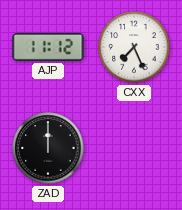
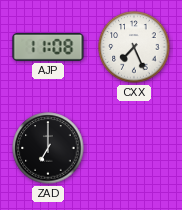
AJP: 11:12 -> 11:08
ZAD: 12:00 -> 7:00
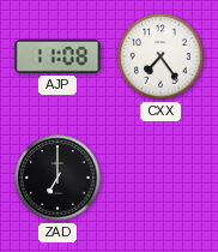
CXX: 7:26 -> 7:24
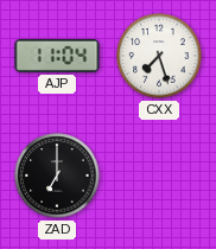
AJP: 11:08 -> 11:04
CXX: 7:24 -> 7:27
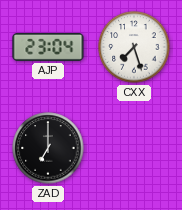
AJP: 11:04 -> 23:04
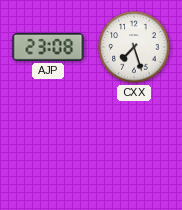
AJP: 23:04 -> 23:08
ZAD: 7:00 -> none
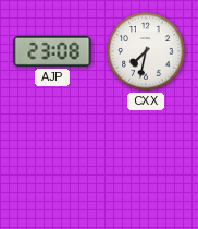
CXX: 7:27 -> 7:32
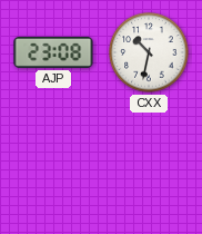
CXX: 7:32 -> 10:32
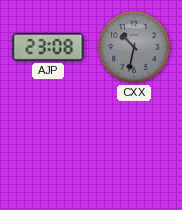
CXX dial: white -> grey
